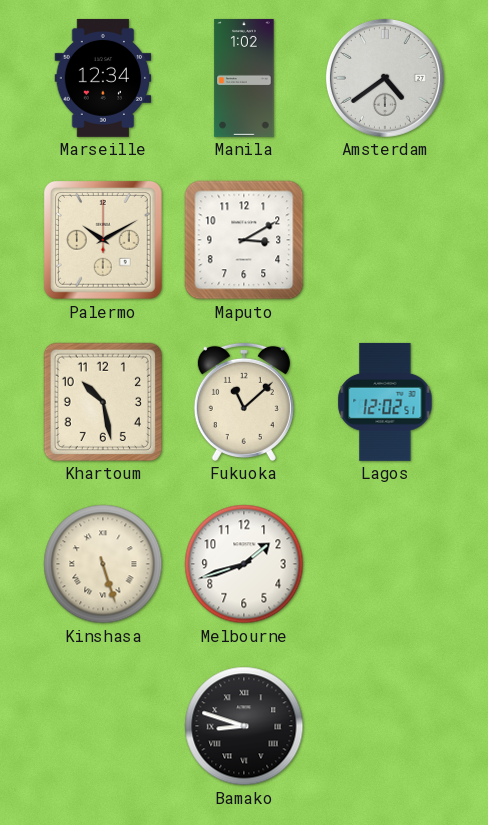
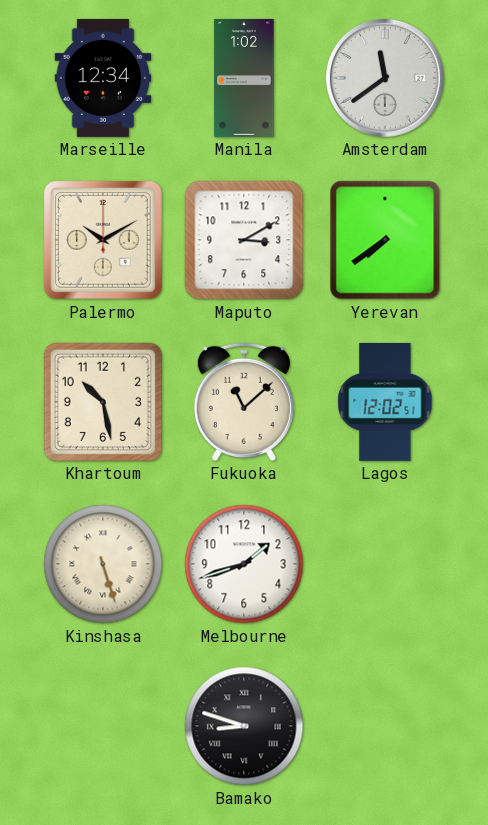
Amsterdam: 4:39 -> 11:39
Yerevan: none -> 7:39
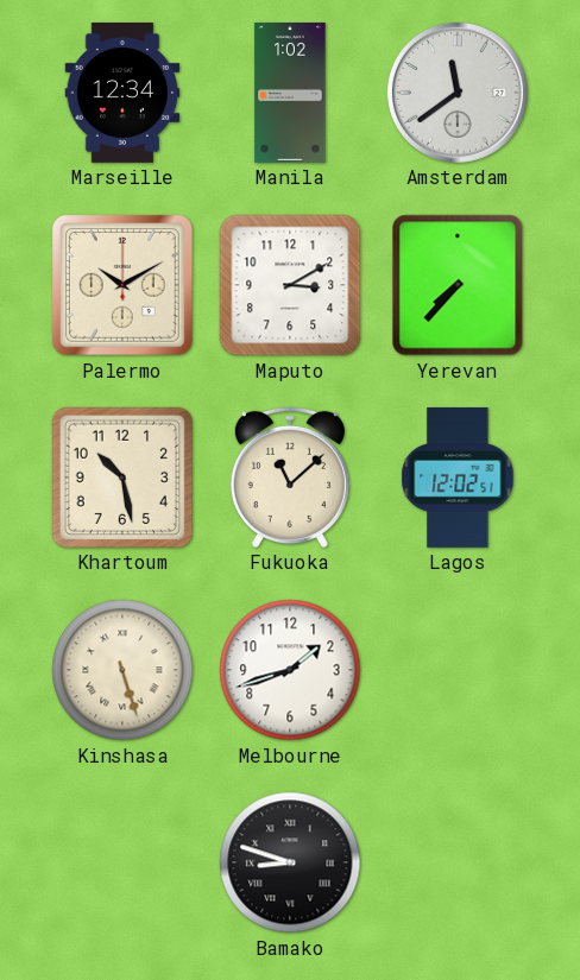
Yerevan: 7:39 -> 7:37
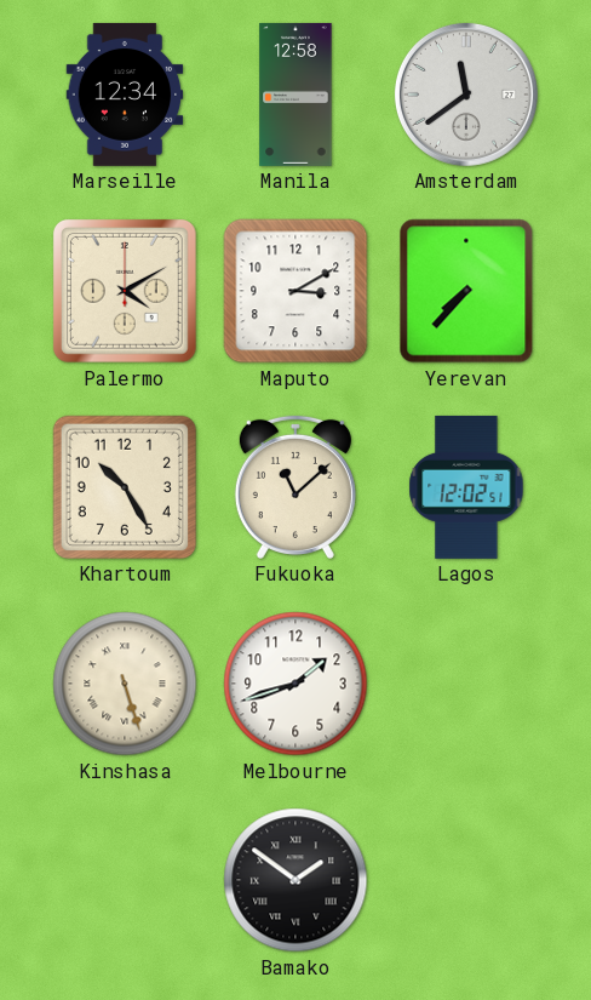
Manila: 1:02 -> 12:58
Palermo: 10:10 -> 4:10
Khartoum: 10:28 -> 10:25
Bamako: 8:48 -> 1:51
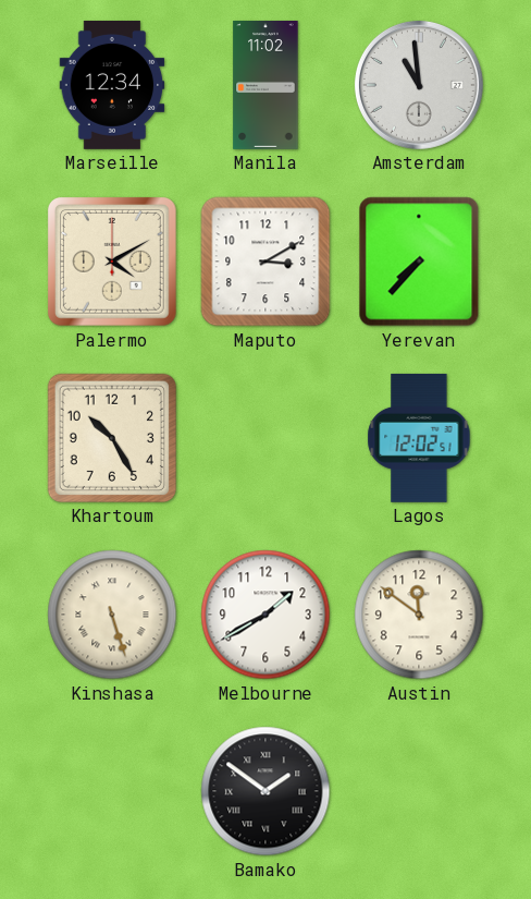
Manila: 12:58 -> 11:02
Amsterdam: 11:39 -> 10:59
Fukuoka: 11:08 -> none
Melbourne: 1:42 -> 1:40
Austin: none -> 11:51
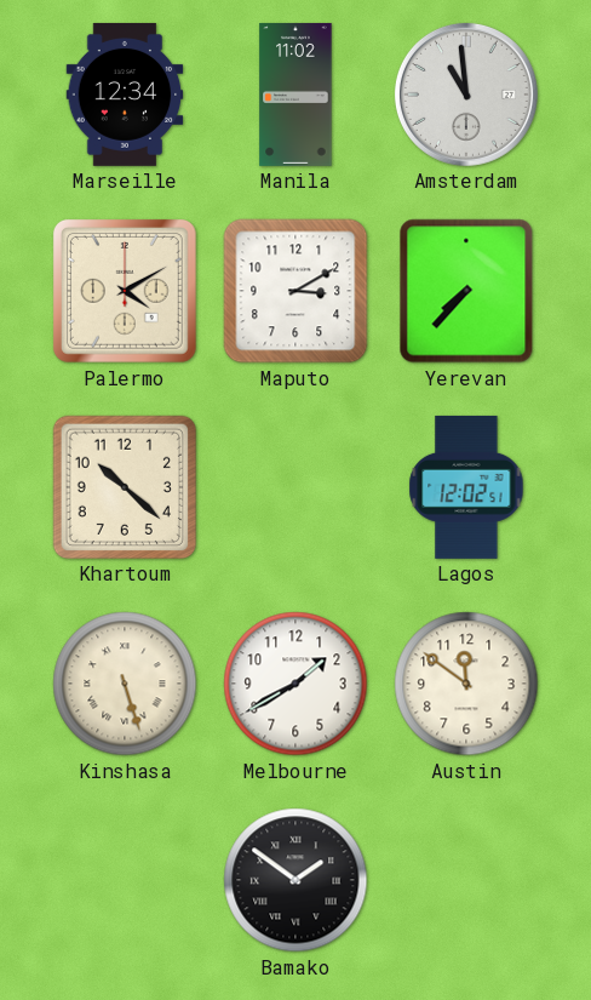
Khartoum: 10:25 -> 10:22
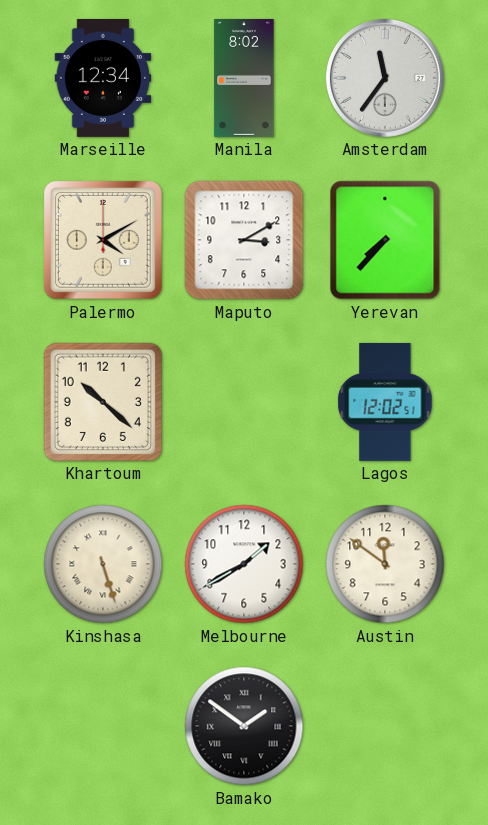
Manila: 11:02 -> 8:02
Amsterdam: 10:59 -> 11:36
